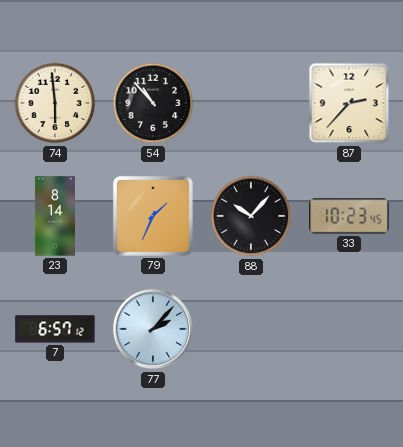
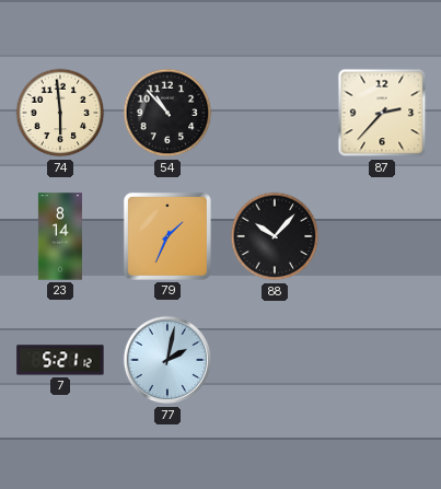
33: 10:23 -> none
7: 6:57 -> 5:21
77: 2:07 -> 2:02
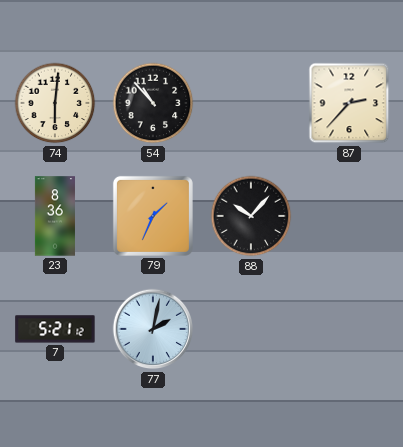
74: 5:59 -> 6:01
23: 8:14 -> 8:36
